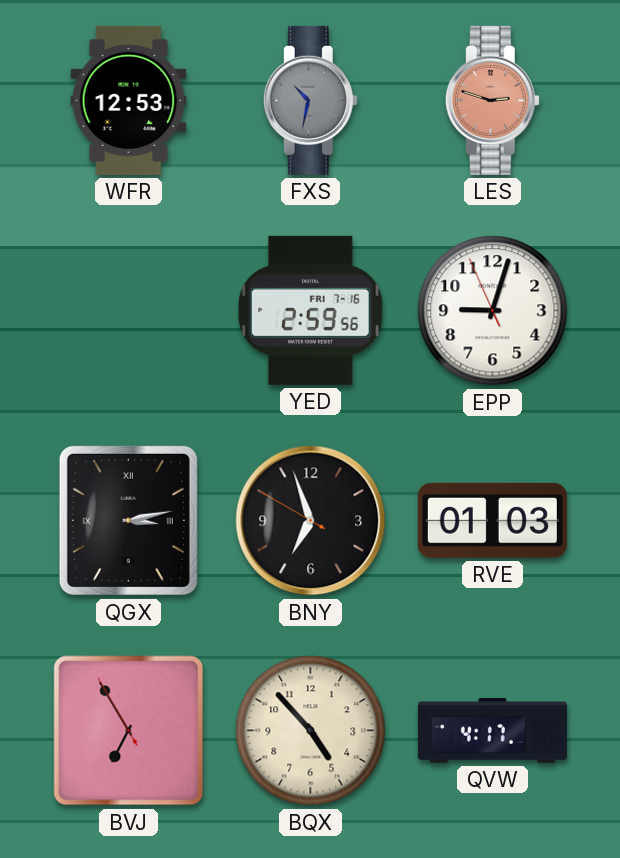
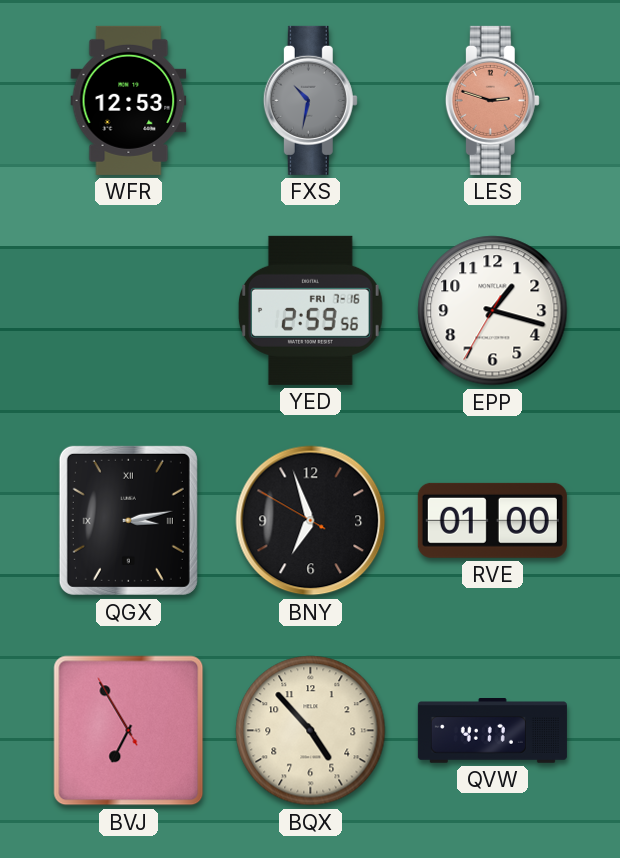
EPP: 9:02 -> 1:17
RVE: 01:03 -> 01:00
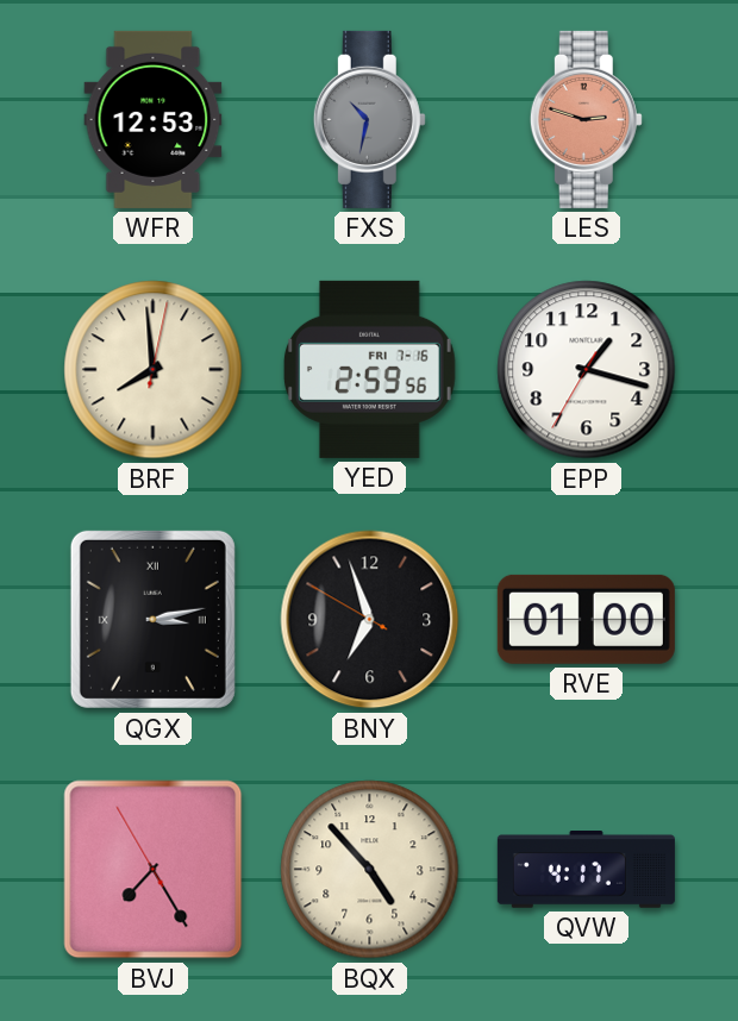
BRF: none -> 7:59
BVJ: 6:54 -> 7:24
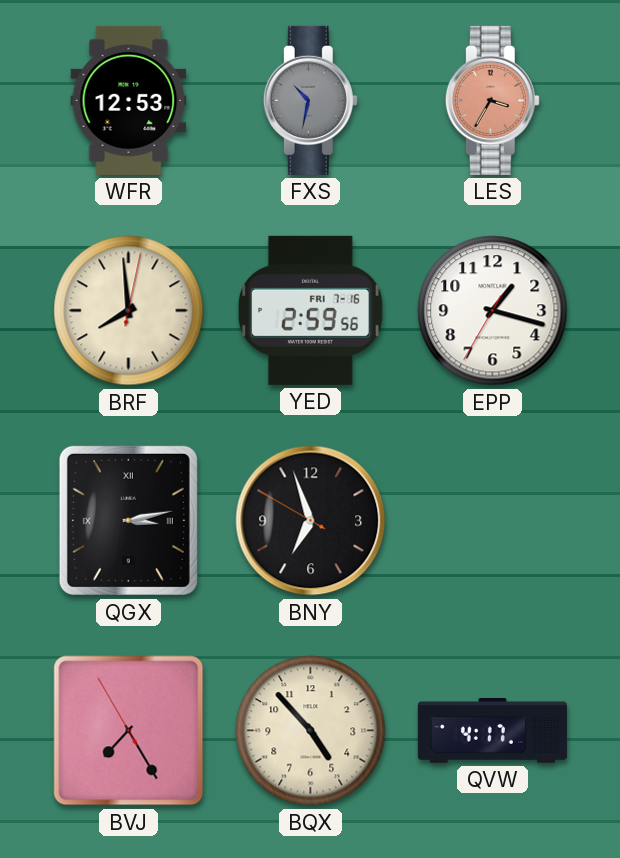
LES: 2:48 -> 3:35
RVE: 01:00 -> none
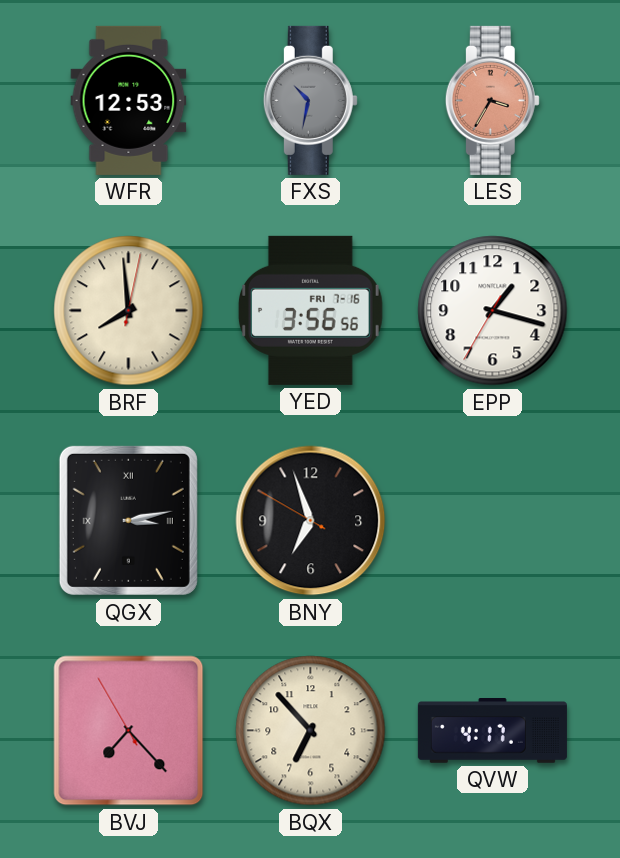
YED: 2:59 -> 3:56
BVJ: 7:24 -> 7:22
BQX: 4:53 -> 6:53
